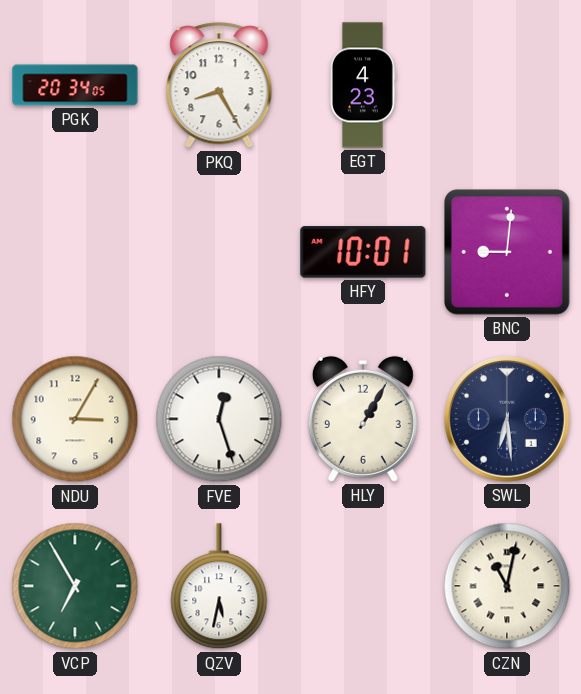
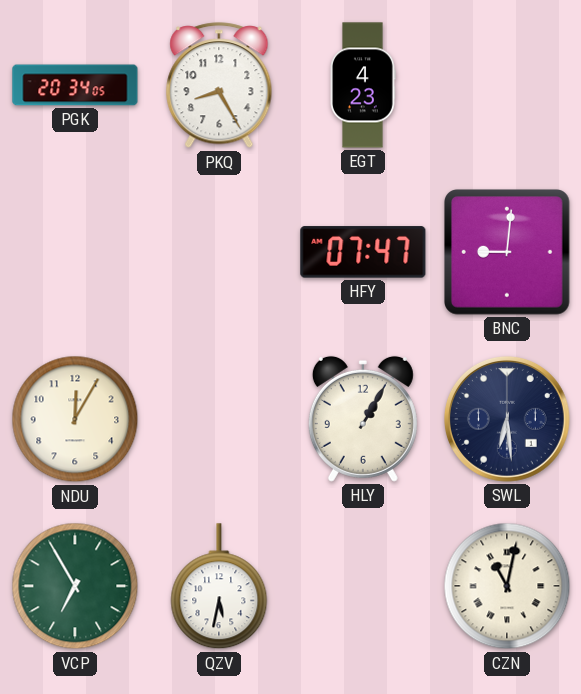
HFY: 10:01 -> 07:47
NDU: 3:05 -> 12:05
FVE: 12:27 -> none
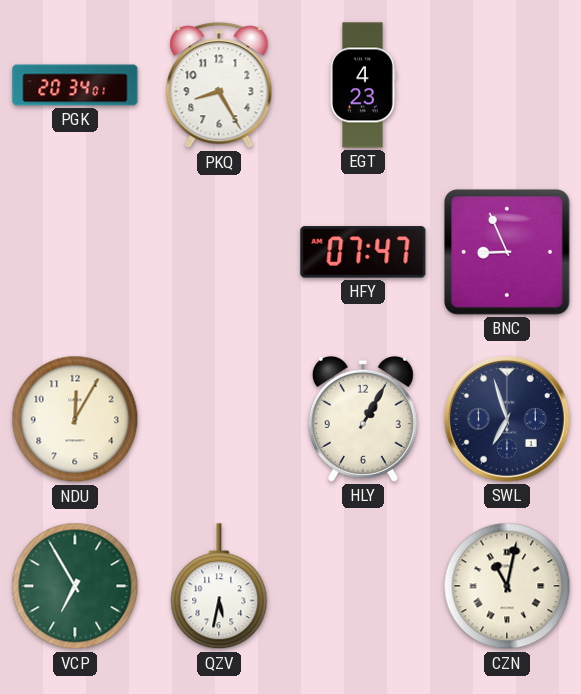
PGK: 20:34:05 -> 20:34:01
BNC: 9:01 -> 8:56
SWL: 6:29 -> 6:57
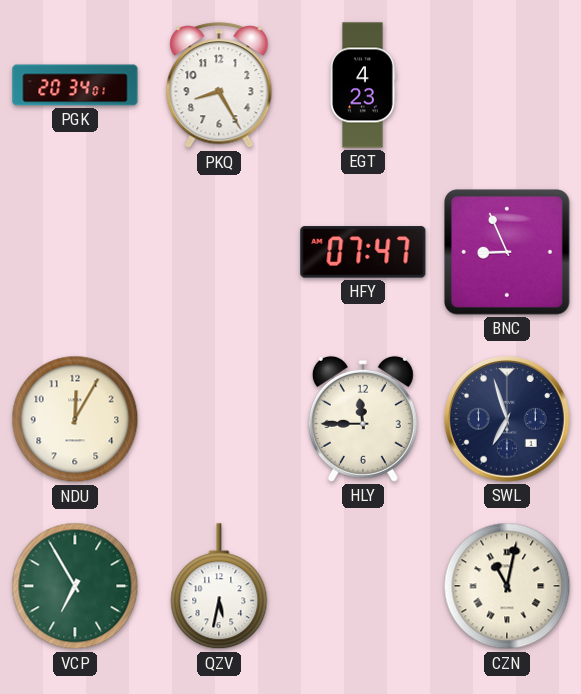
HLY: 1:05 -> 11:45
